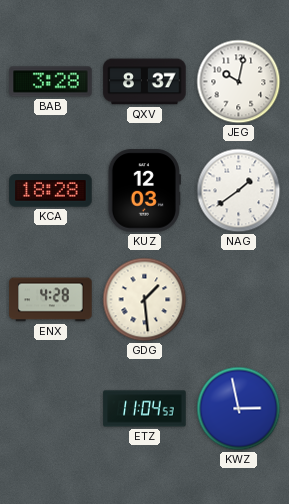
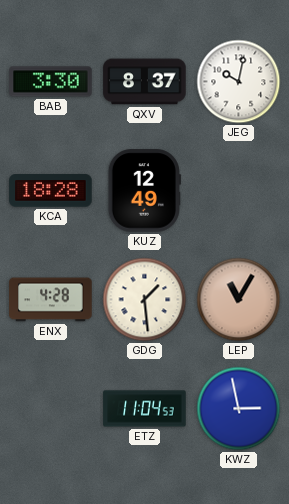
BAB: 3:28 -> 3:30
KUZ: 12:03 -> 12:49
NAG: 1:39 -> none
LEP: none -> 11:05
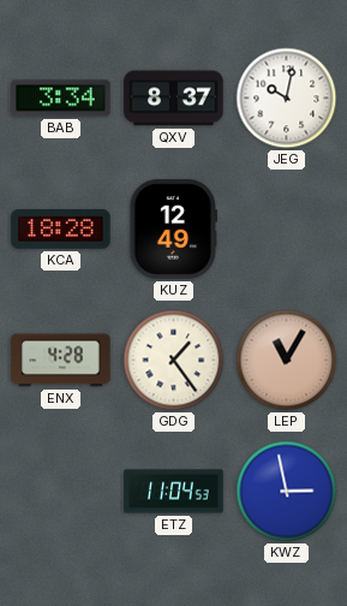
BAB: 3:30 -> 3:34
GDG: 1:29 -> 1:24
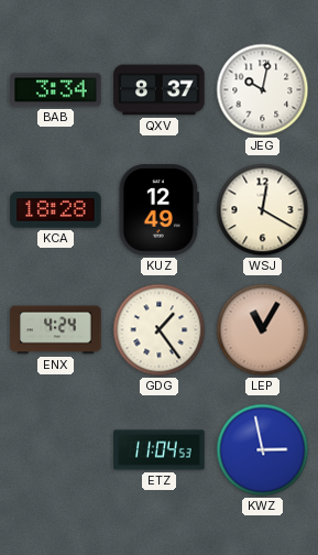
WSJ: none -> 12:20
ENX: 4:28 -> 4:24
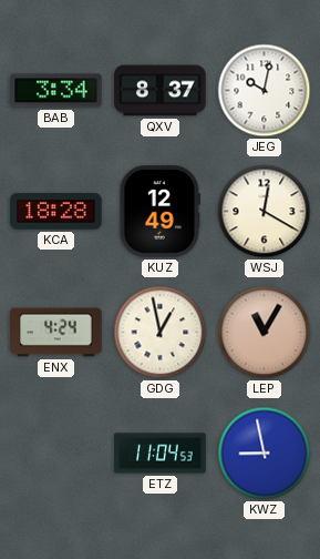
GDG: 1:24 -> 12:58
KWZ: 2:58 -> 8:58
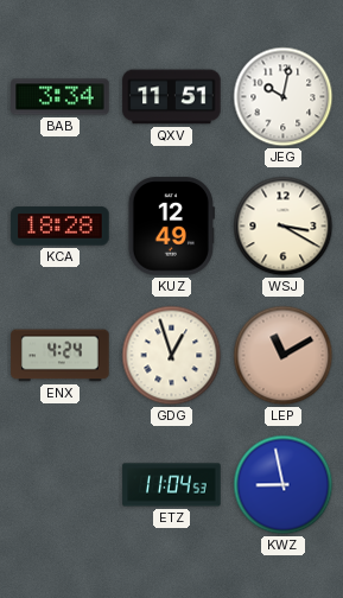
QXV: 8:37 -> 11:51
WSJ: 12:20 -> 3:20
GDG: 12:58 -> 12:57
LEP: 11:05 -> 11:10
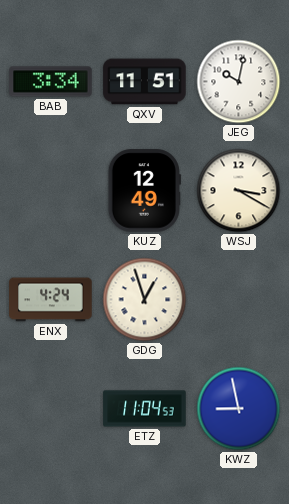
KCA: 18:28 -> none
LEP: 11:10 -> none
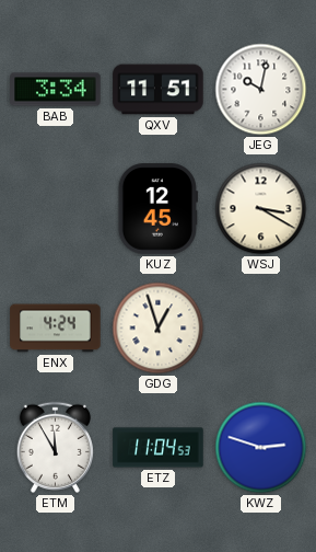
KUZ: 12:49 -> 12:45
ETM: none -> 11:55
KWZ: 8:58 -> 2:48
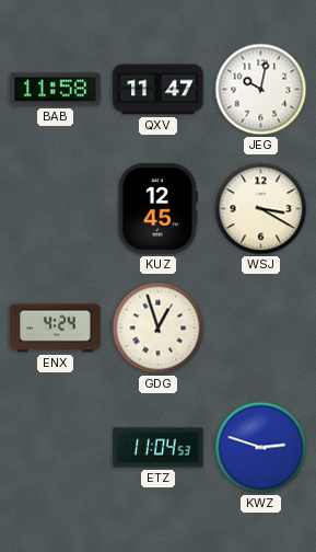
BAB: 3:34 -> 11:58
QXV: 11:51 -> 11:47
ETM: 11:55 -> none
